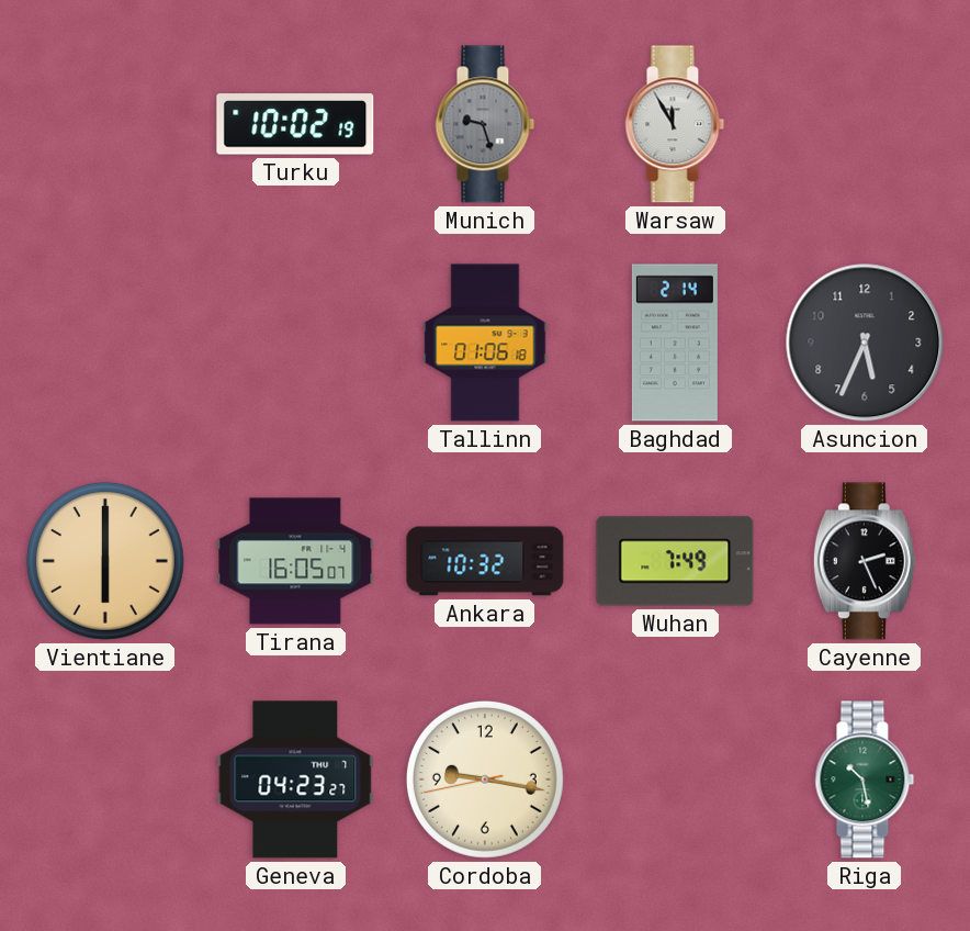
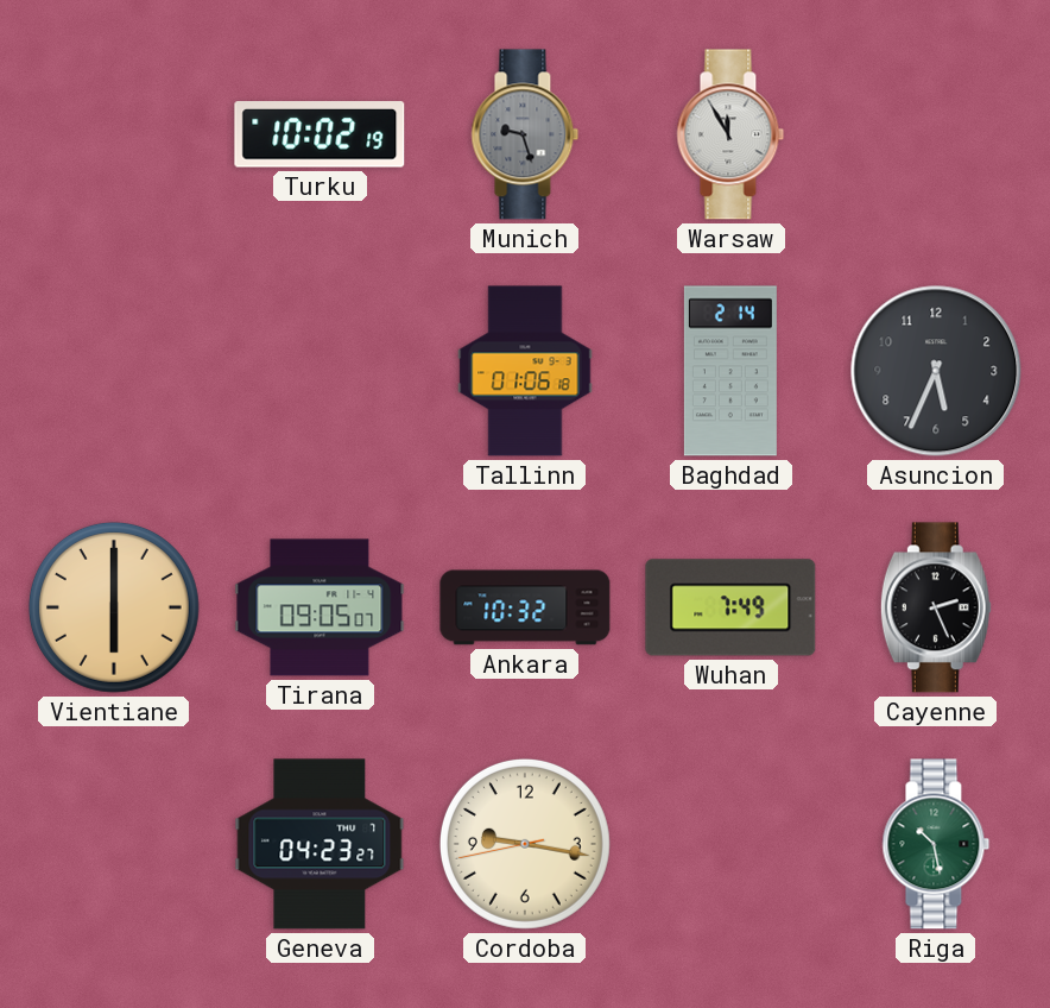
Tirana: 16:05 -> 09:05
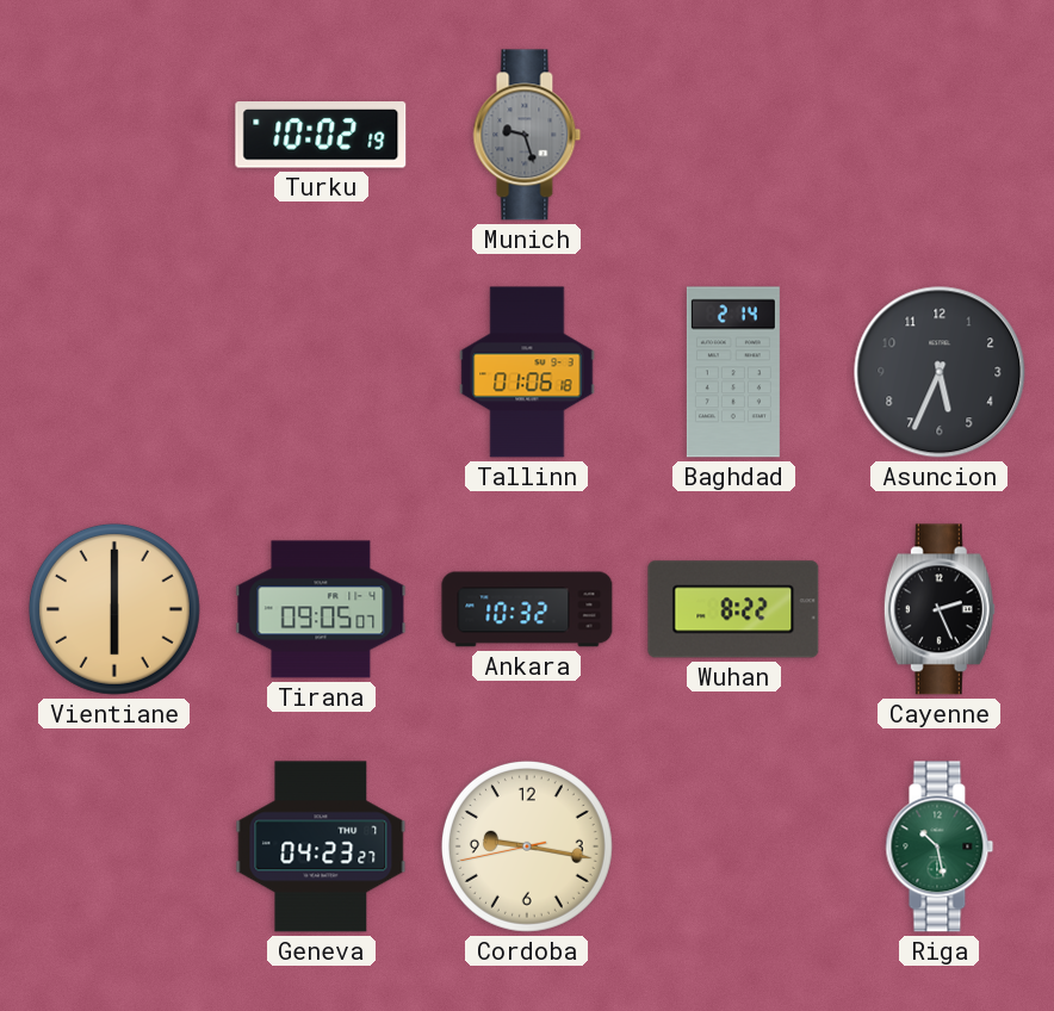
Warsaw: 11:55 -> none
Wuhan: 7:49 -> 8:22
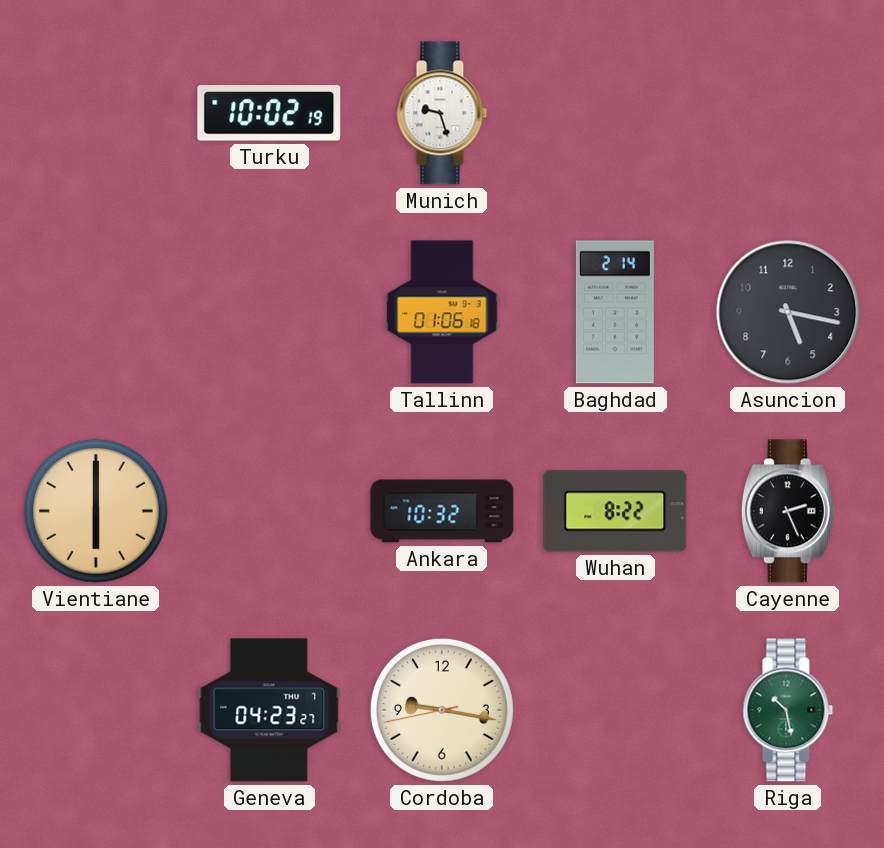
Munich dial: grey -> white
Asuncion: 5:34 -> 5:17
Tirana: 09:05 -> none
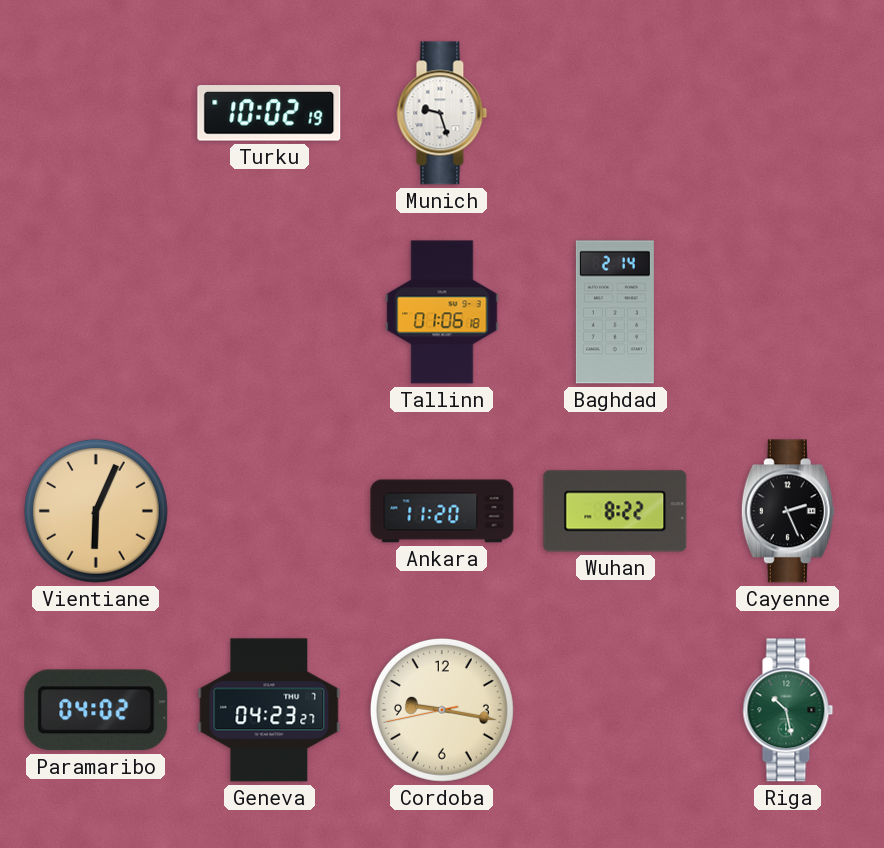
Asuncion: 5:17 -> none
Vientiane: 6:00 -> 6:04
Ankara: 10:32 -> 11:20
Paramaribo: none -> 04:02
